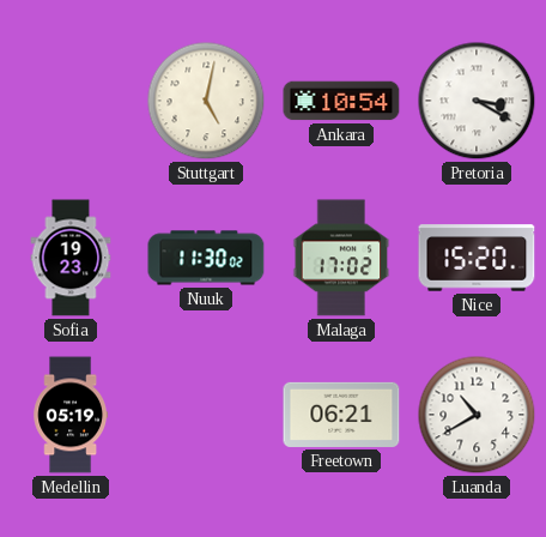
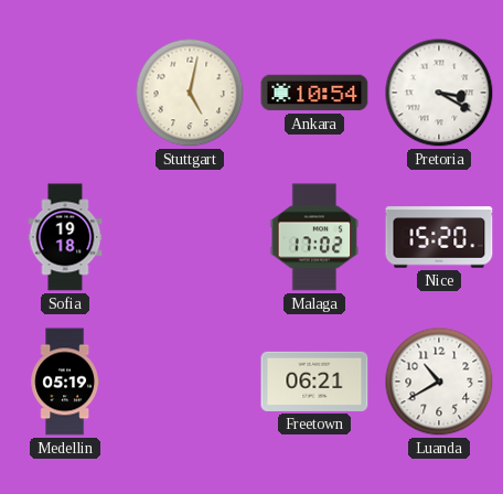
Sofia: 19:23 -> 19:18
Nuuk: 11:30 -> none
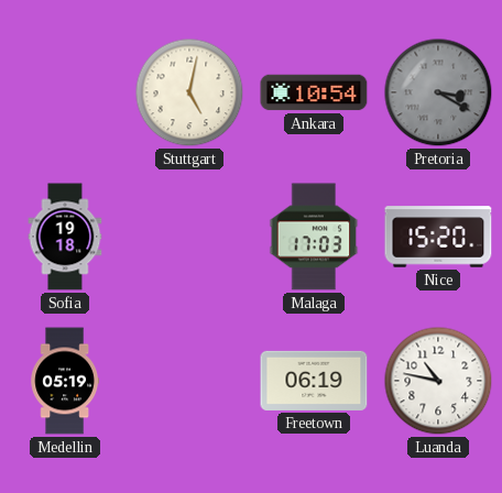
Pretoria dial: white -> grey
Malaga: 17:02 -> 17:03
Freetown: 06:21 -> 06:19
Luanda: 10:40 -> 10:47
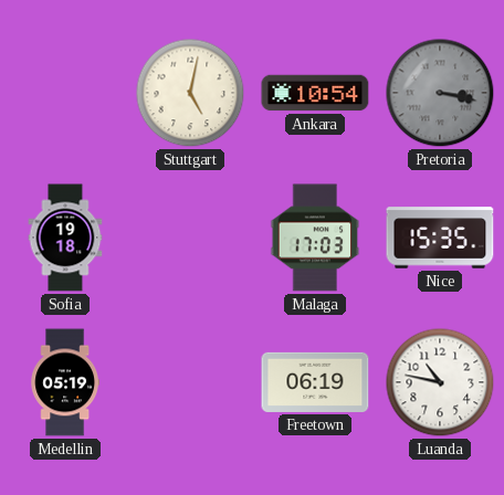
Pretoria: 3:20 -> 3:17
Nice: 15:20 -> 15:35
